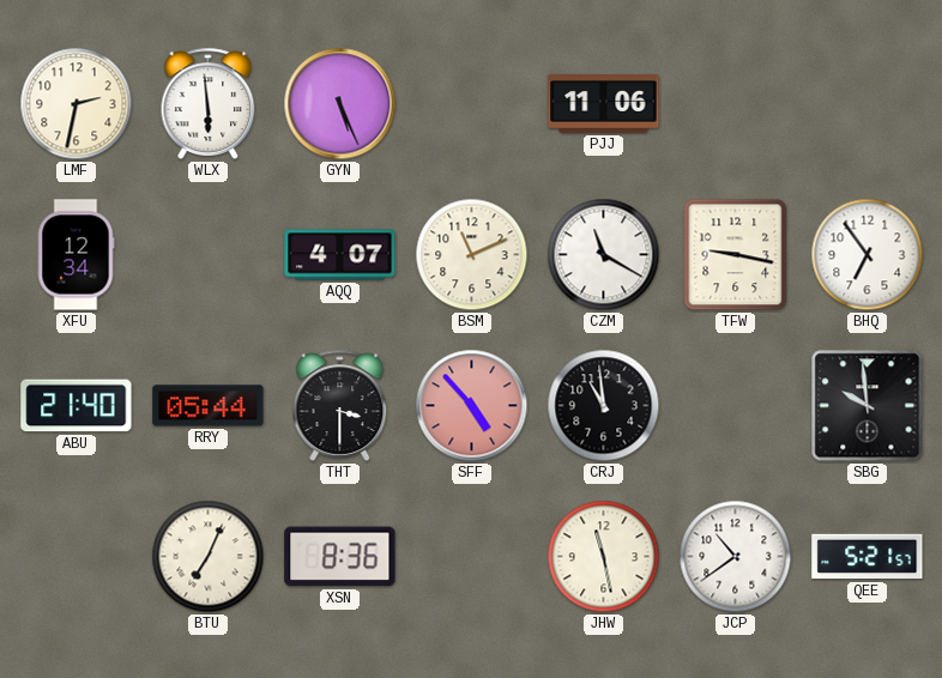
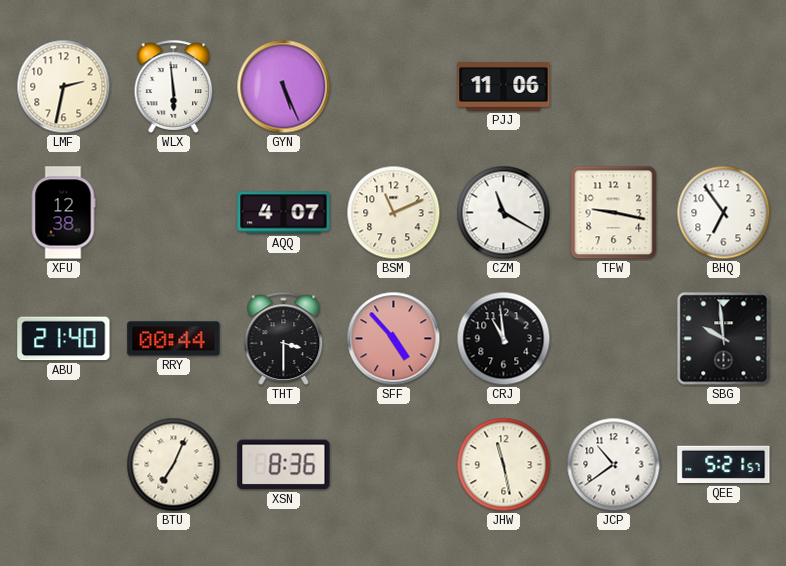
XFU: 12:34 -> 12:38
RRY: 05:44 -> 00:44
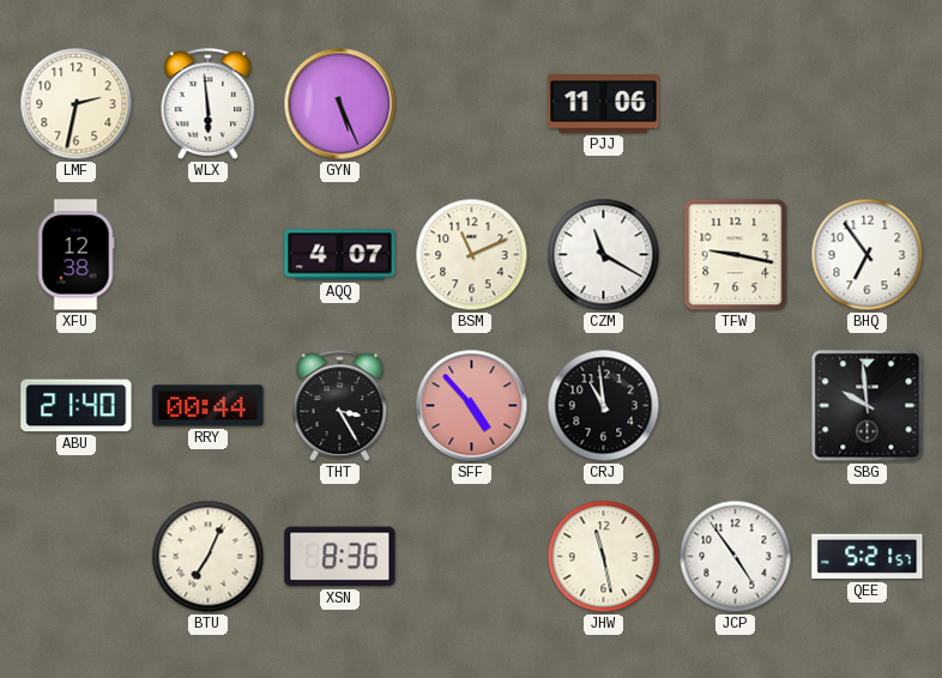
THT: 3:30 -> 3:25
JCP: 10:39 -> 4:54
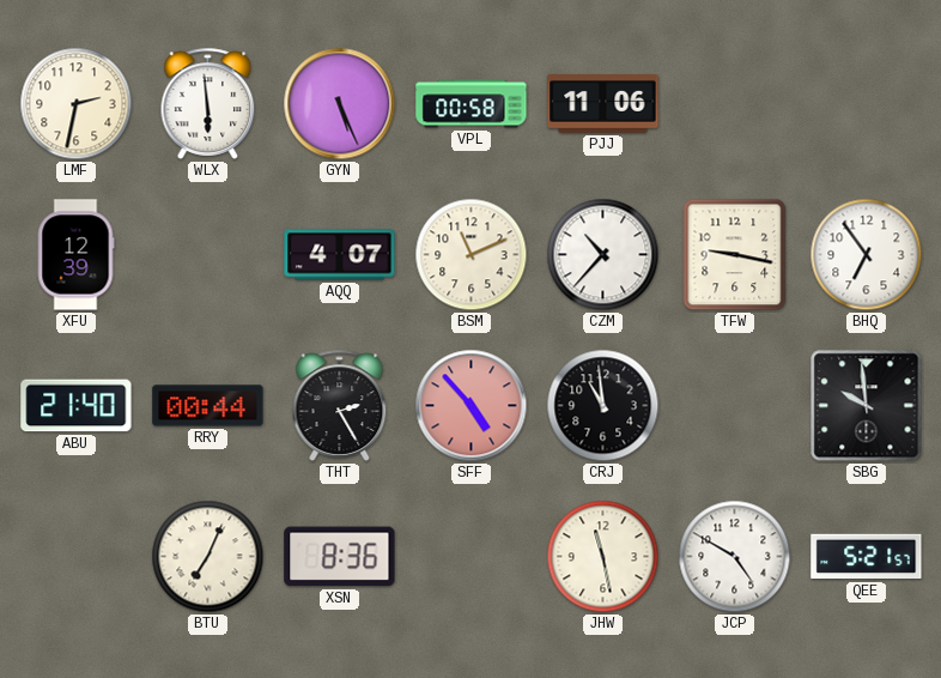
VPL: none -> 00:58
XFU: 12:38 -> 12:39
CZM: 11:20 -> 10:37
THT: 3:25 -> 2:25
JCP: 4:54 -> 4:50
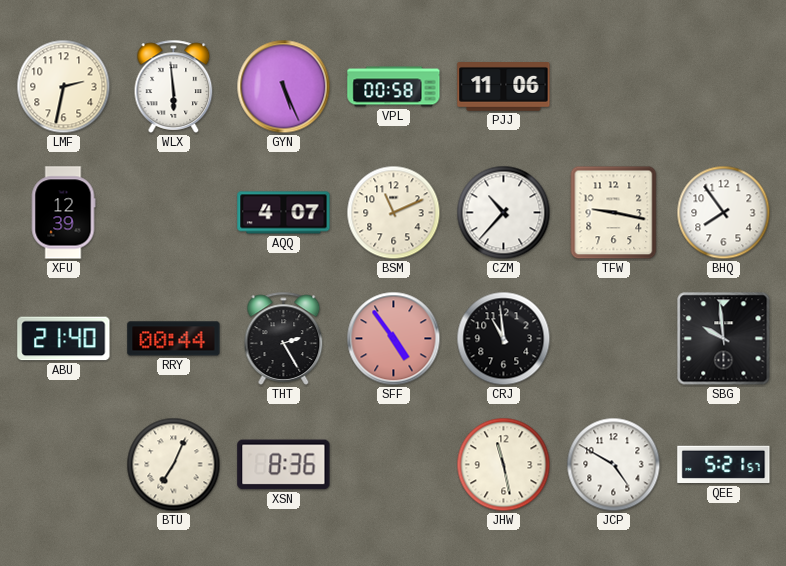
BHQ: 6:54 -> 7:54
SFF: 4:53 -> 4:54
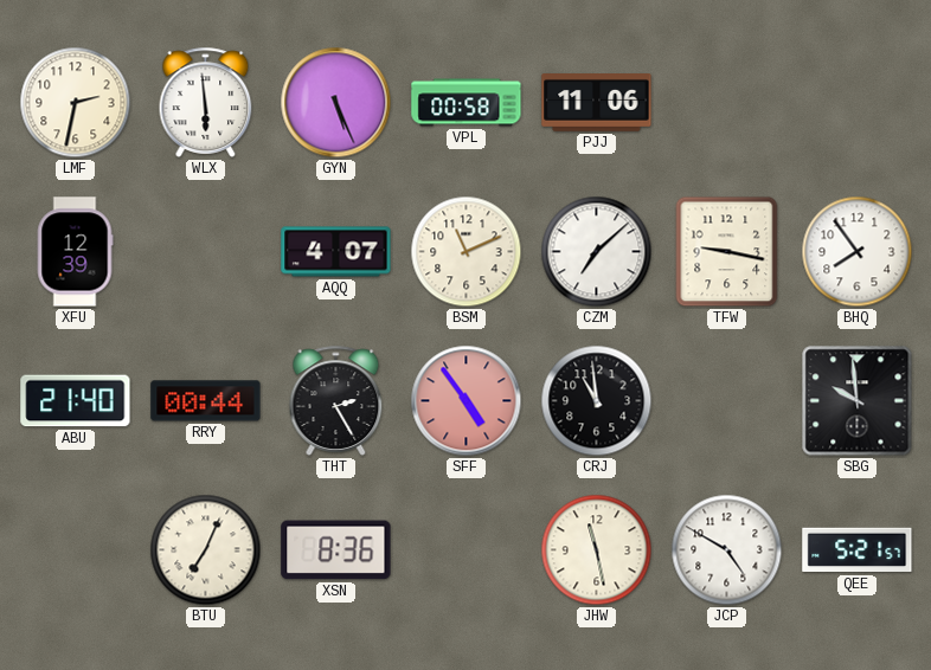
CZM: 10:37 -> 7:08
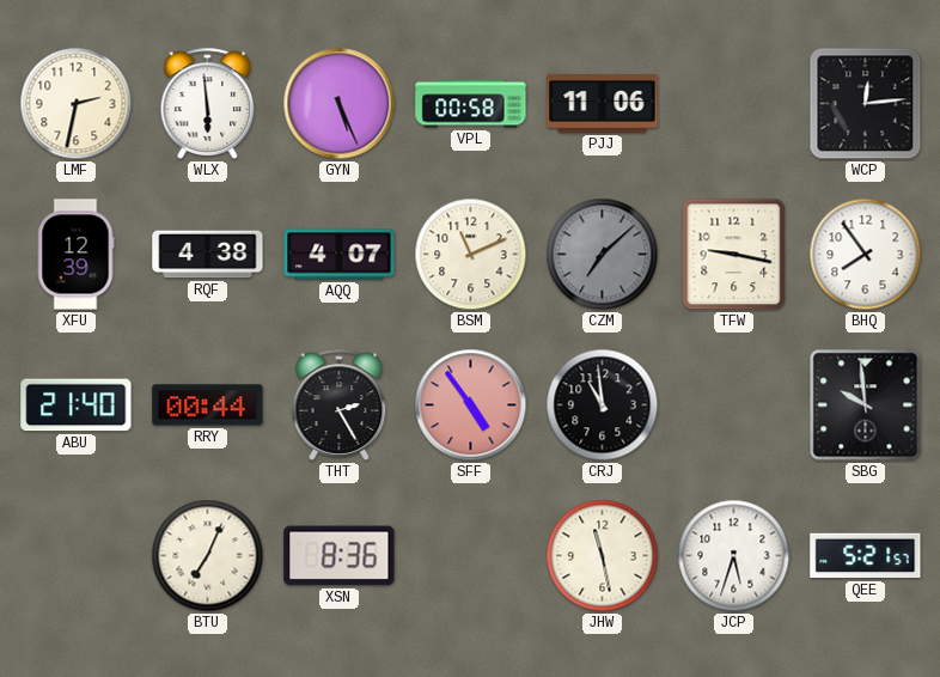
WCP: none -> 12:14
RQF: none -> 4:38
CZM dial: white -> grey
JCP: 4:50 -> 5:33
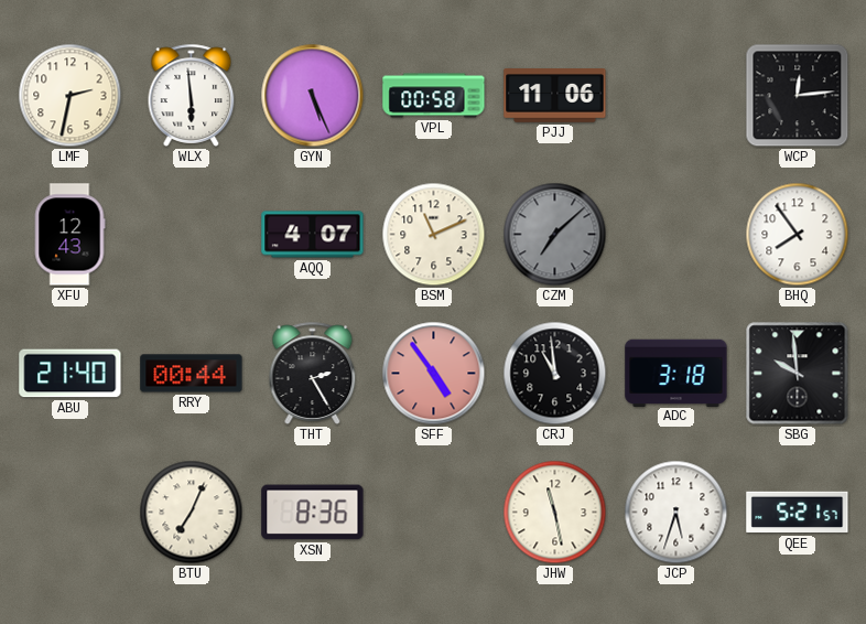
XFU: 12:39 -> 12:43
RQF: 4:38 -> none
TFW: 9:17 -> none
ADC: none -> 3:18
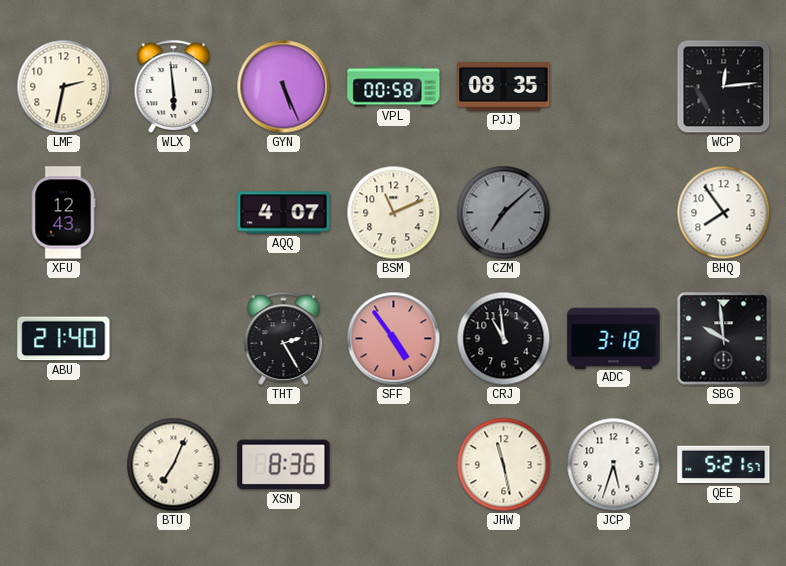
PJJ: 11:06 -> 08:35
RRY: 00:44 -> none
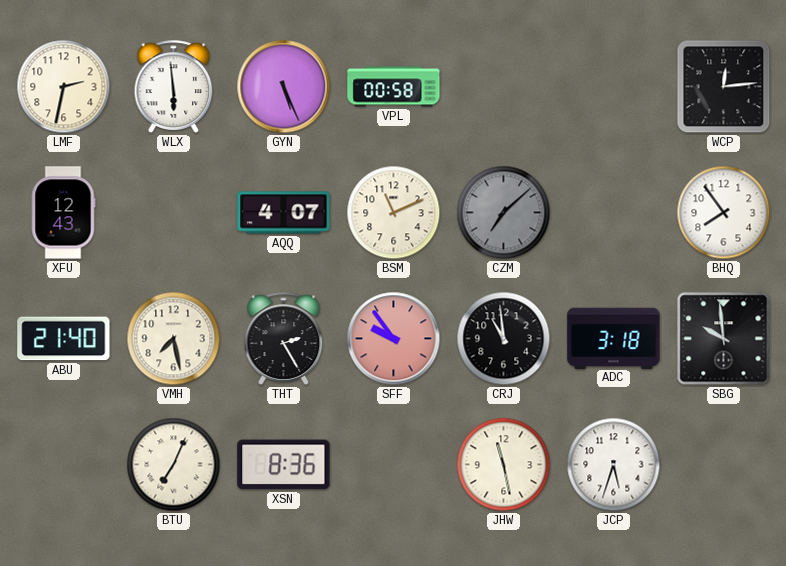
PJJ: 08:35 -> none
VMH: none -> 7:28
SFF: 4:54 -> 9:54
QEE: 5:21 -> none
